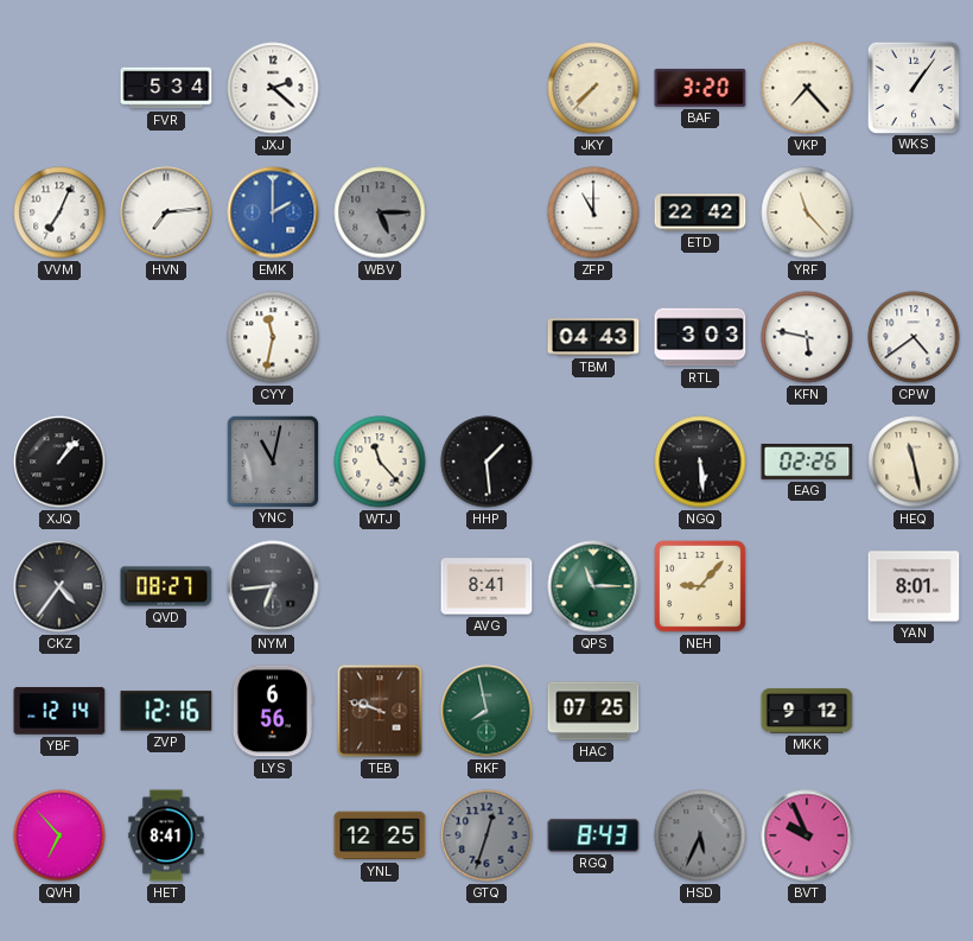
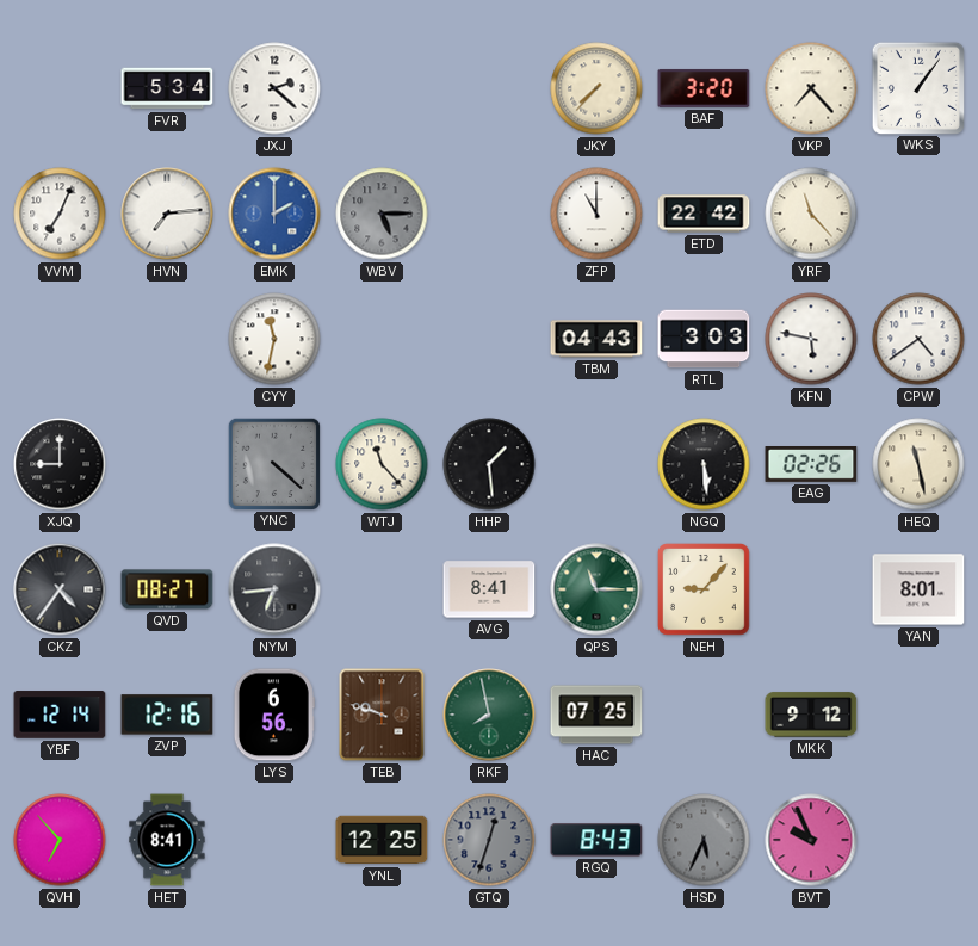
XJQ: 1:07 -> 9:00
YNC: 11:02 -> 4:22
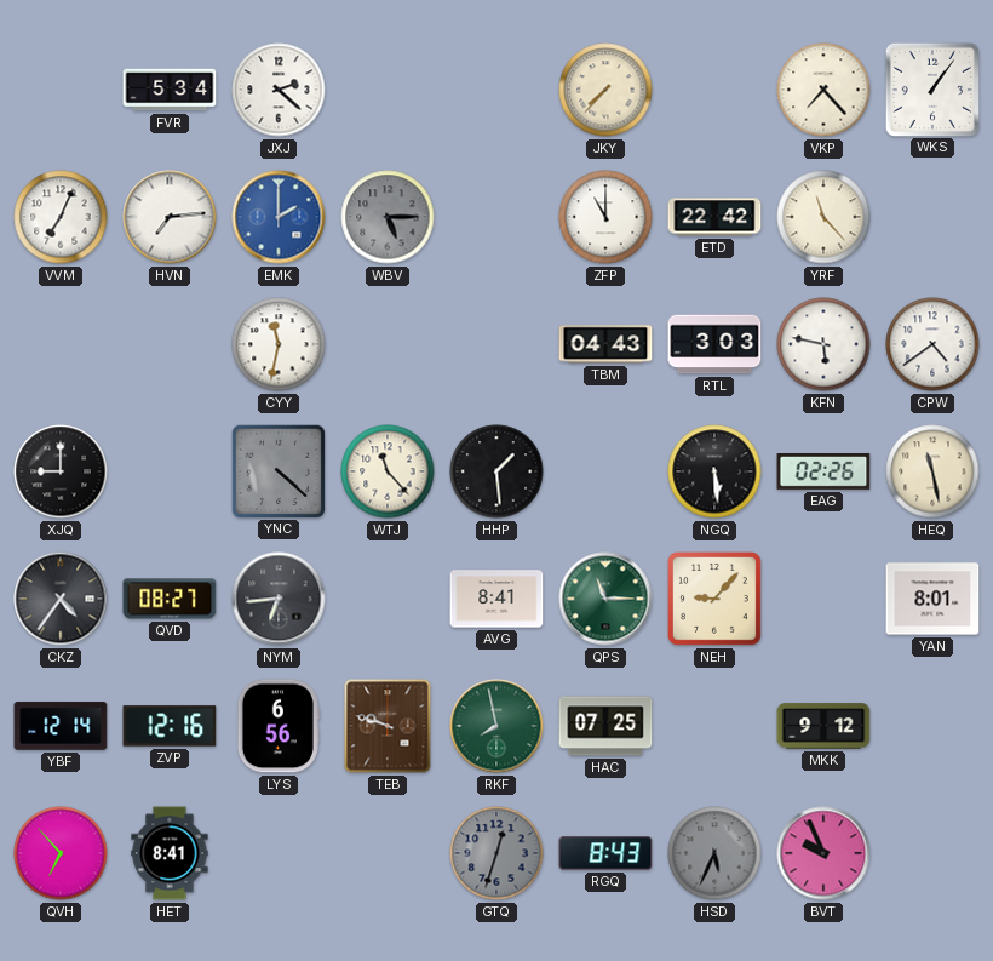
BAF: 3:20 -> none
YNL: 12:25 -> none
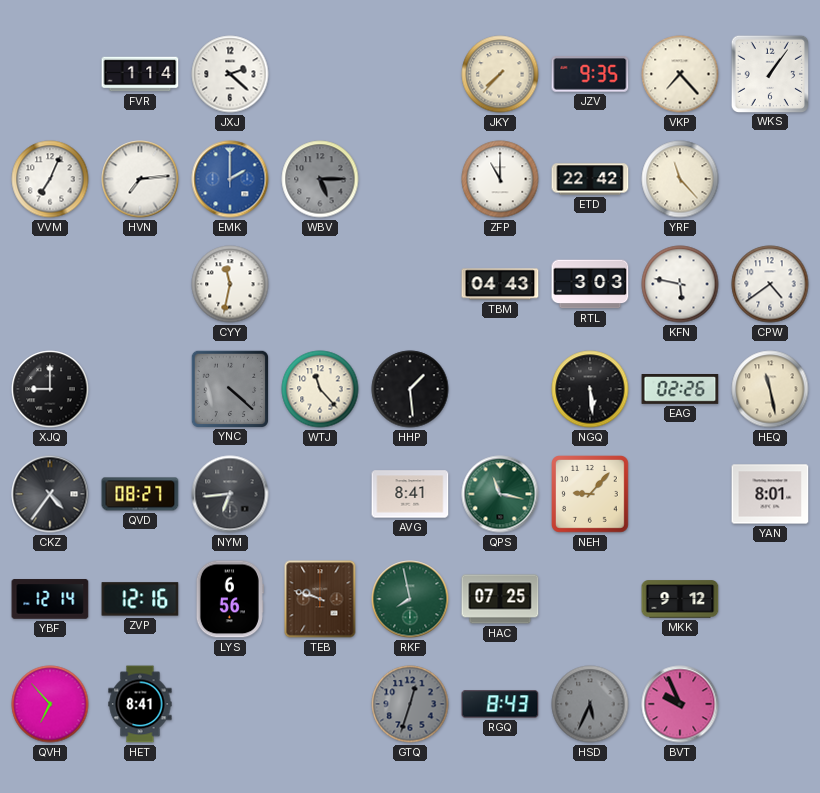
FVR: 5:34 -> 1:14
JZV: none -> 9:35
QPS: 11:15 -> 11:17
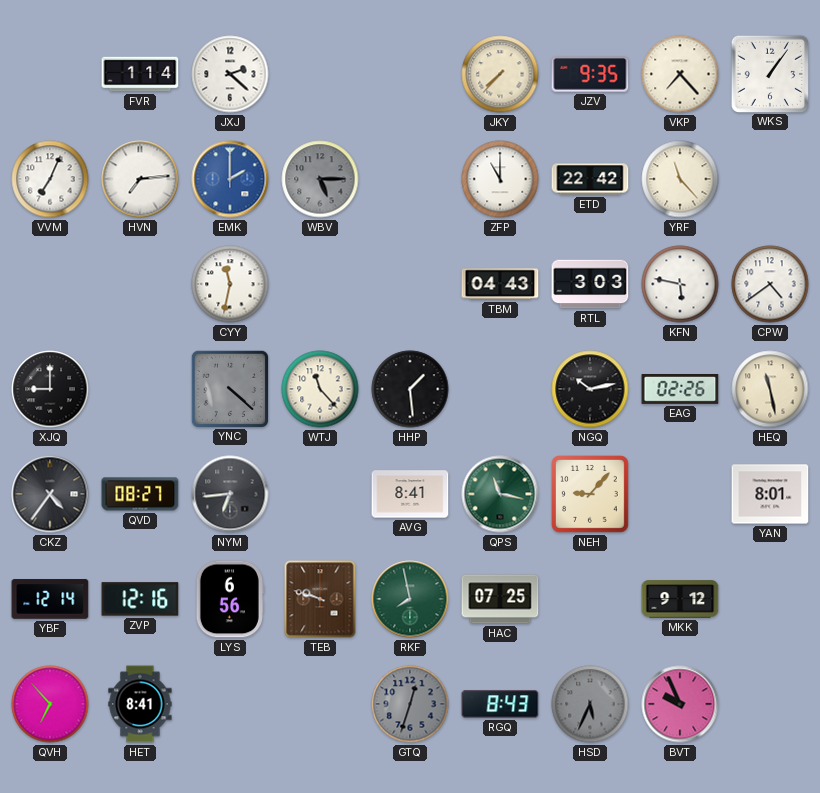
NGQ: 5:29 -> 10:13
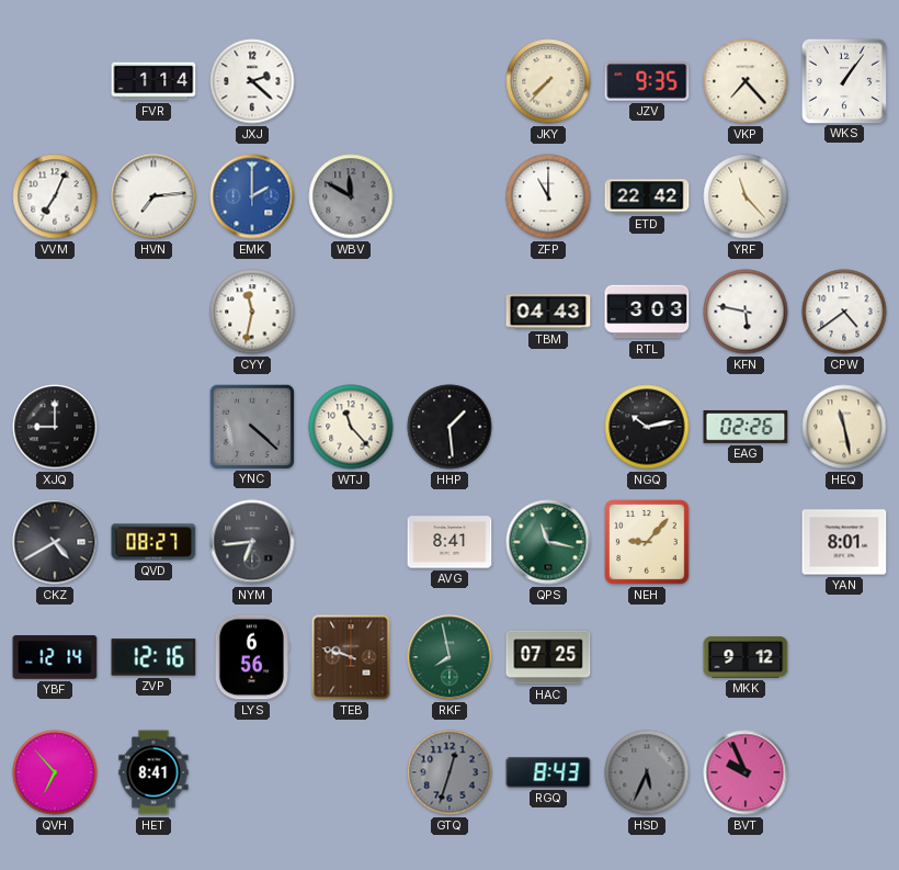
WBV: 5:15 -> 11:50
CKZ: 4:36 -> 4:40
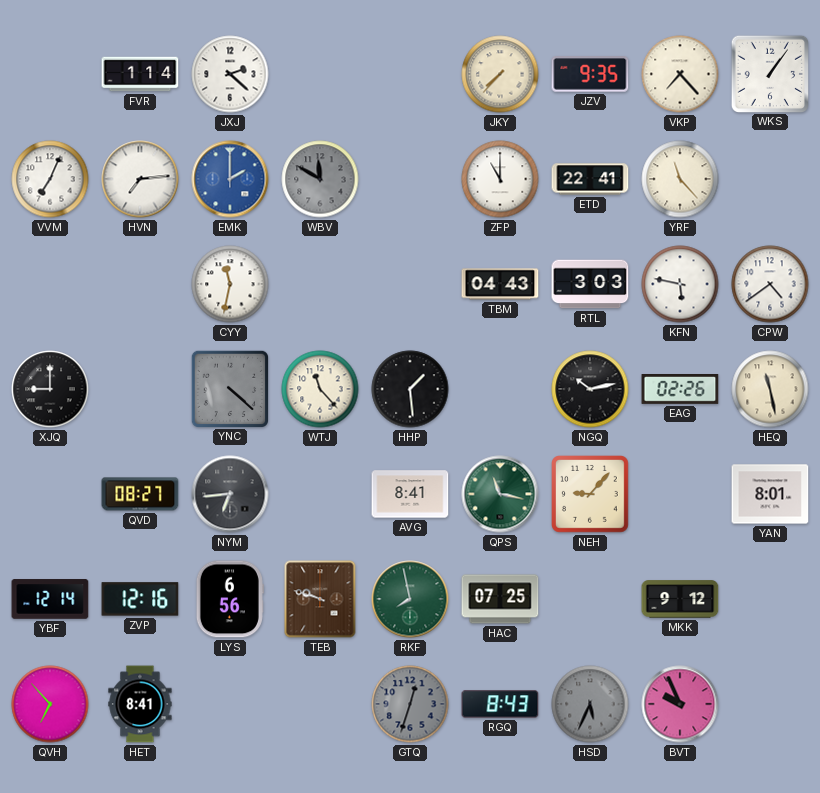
ETD: 22:42 -> 22:41
CKZ: 4:40 -> none
